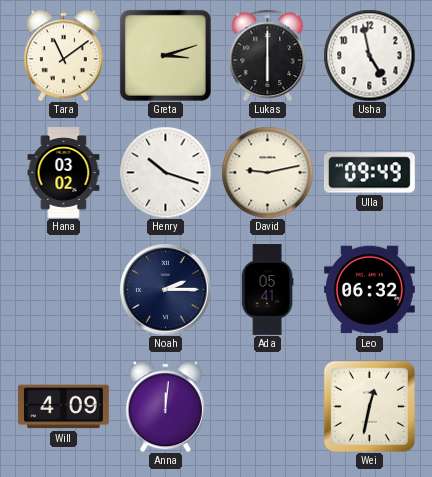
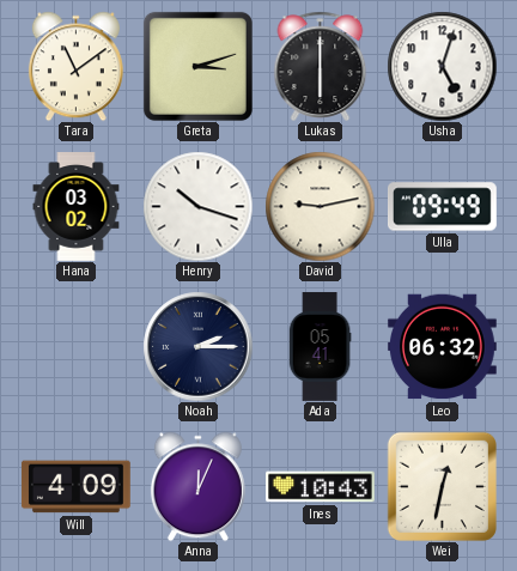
Usha: 4:58 -> 5:03
Anna: 12:01 -> 12:04
Ines: none -> 10:43
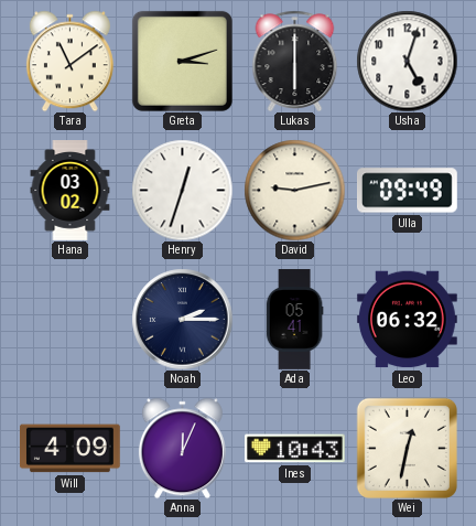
Henry: 10:18 -> 12:33
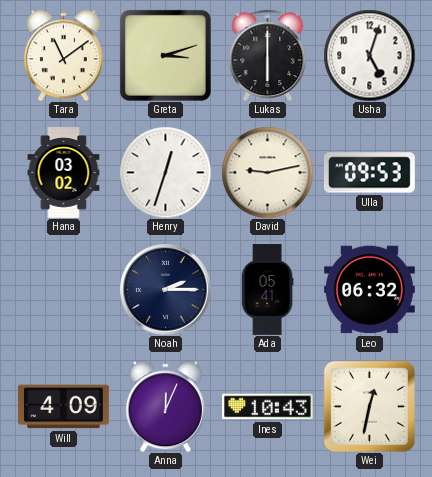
Ulla: 09:49 -> 09:53
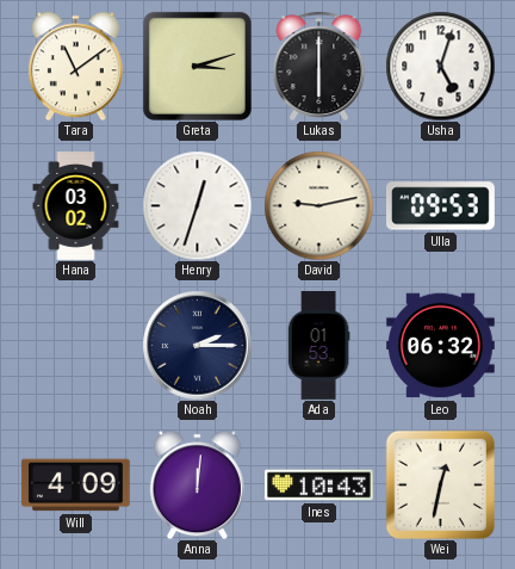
Ada: 05:41 -> 01:53
Anna: 12:04 -> 12:01
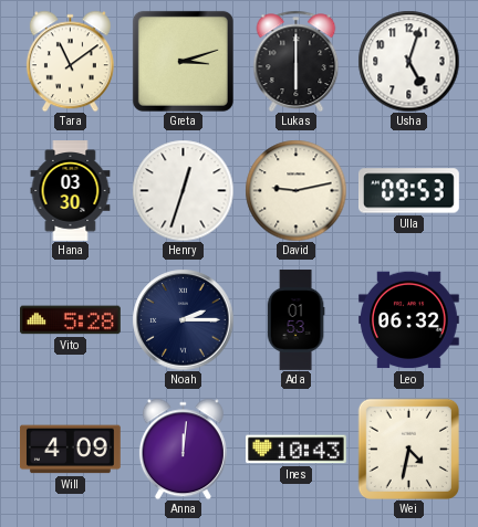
Hana: 03:02 -> 03:30
Vito: none -> 5:28
Wei: 12:32 -> 4:32
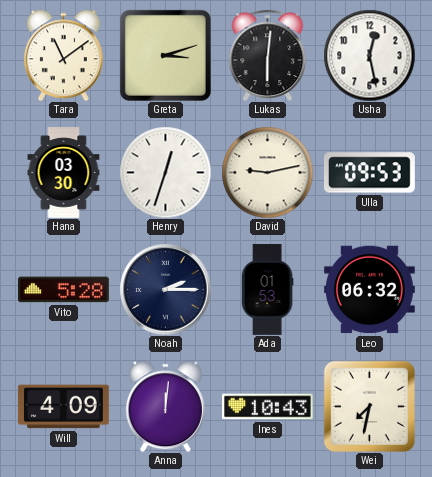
Lukas: 6:00 -> 6:01
Usha: 5:03 -> 12:28
Wei: 4:32 -> 7:32
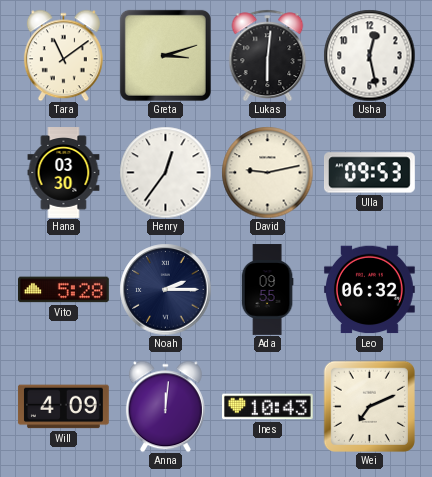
Henry: 12:33 -> 12:36
Ada: 01:53 -> 09:55
Wei: 7:32 -> 7:11
